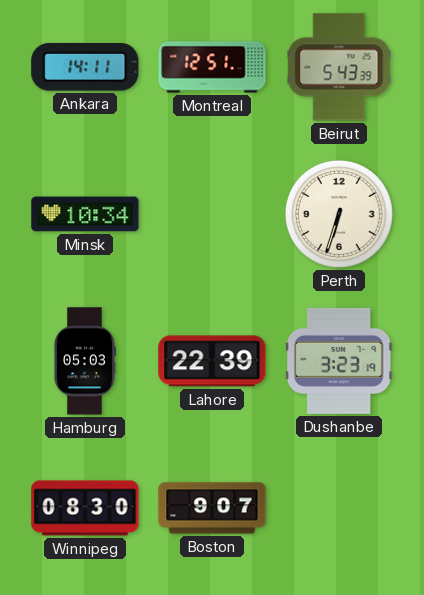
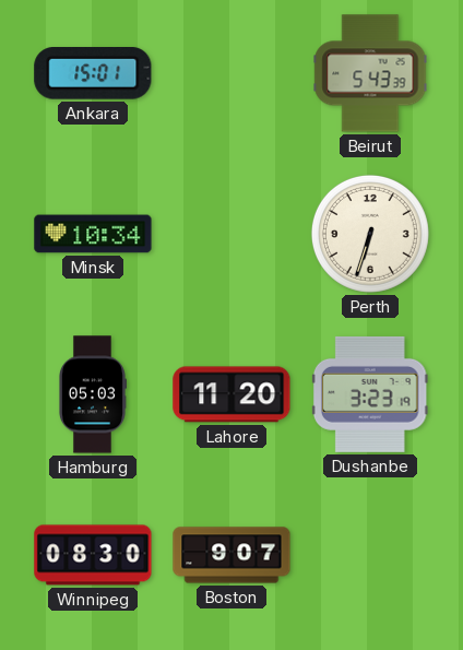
Ankara: 14:11 -> 15:01
Montreal: 12:51 -> none
Lahore: 22:39 -> 11:20
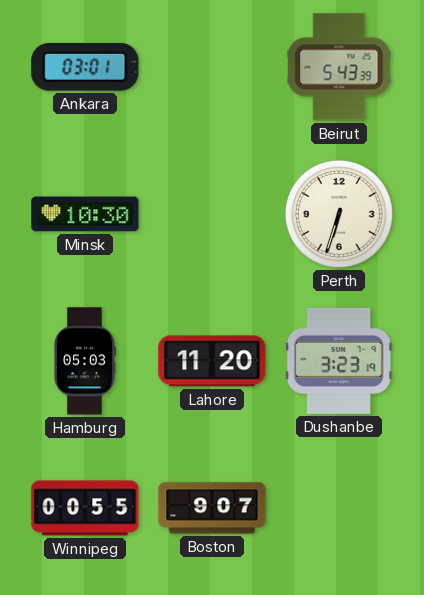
Ankara: 15:01 -> 03:01
Minsk: 10:34 -> 10:30
Winnipeg: 08:30 -> 00:55
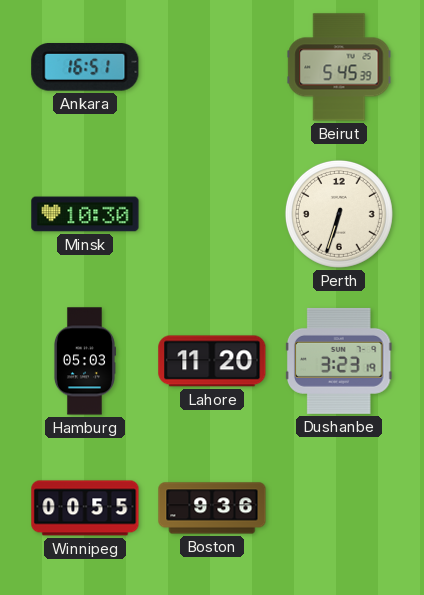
Ankara: 03:01 -> 16:51
Beirut: 5:43 -> 5:45
Boston: 9:07 -> 9:36
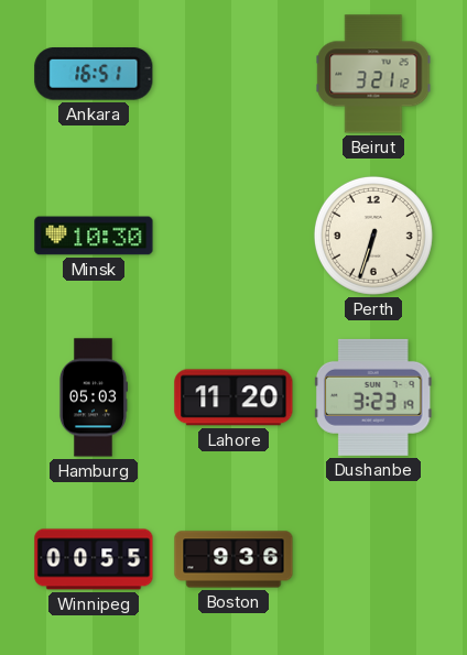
Beirut: 5:45 -> 3:21
